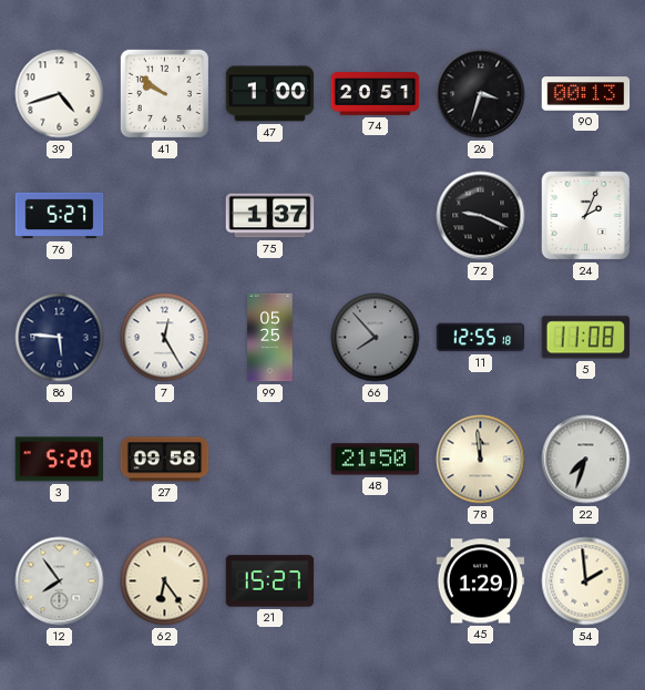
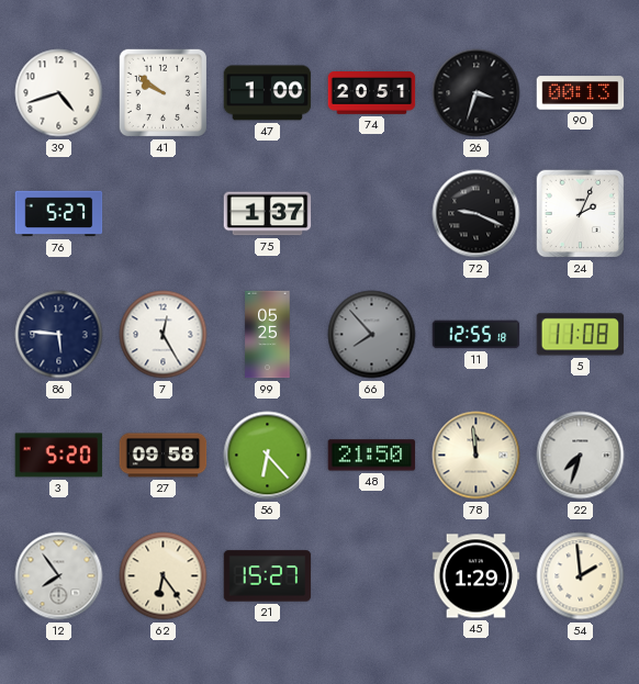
56: none -> 6:23
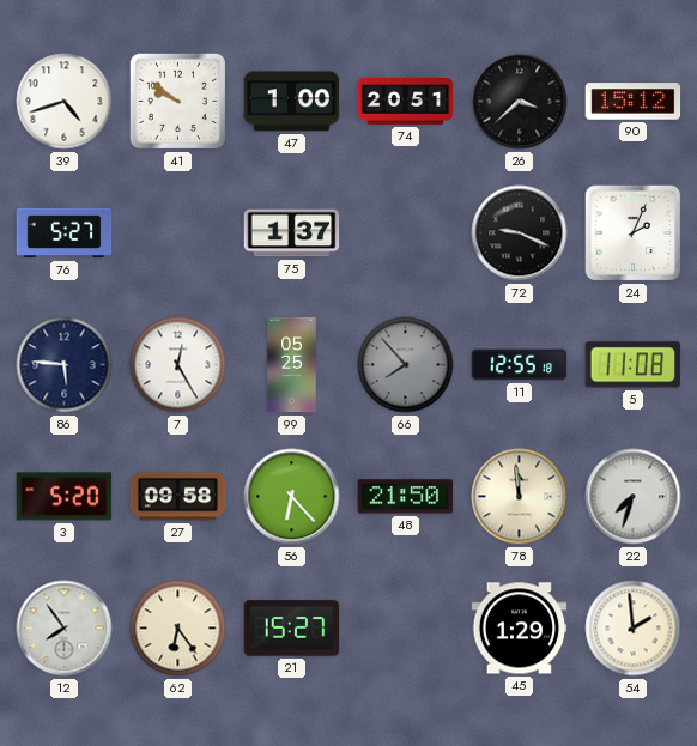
26: 3:33 -> 3:38
90: 00:13 -> 15:12
